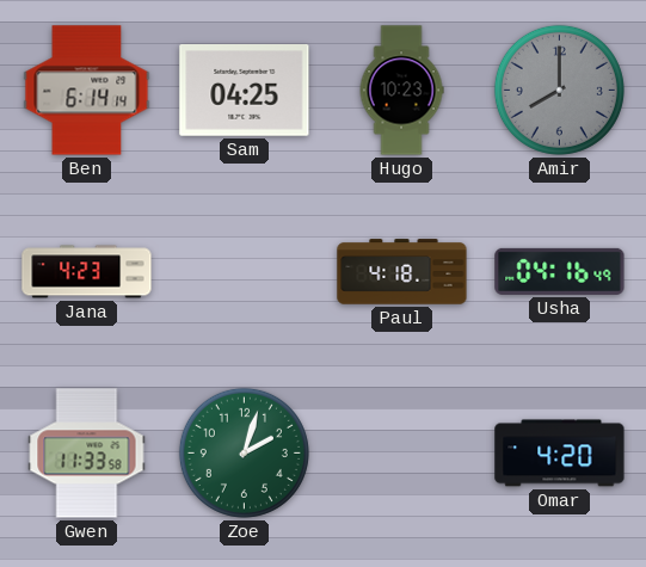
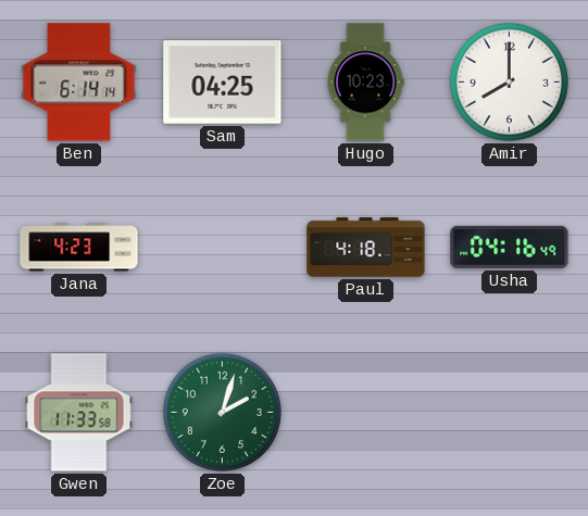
Amir dial: grey -> white
Omar: 4:20 -> none
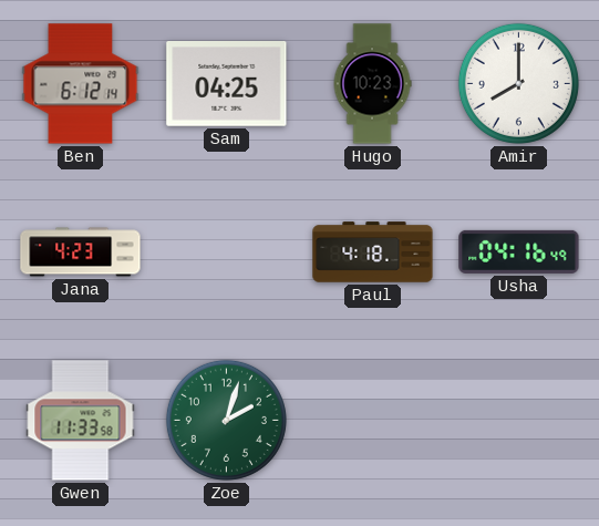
Ben: 6:14 -> 6:12
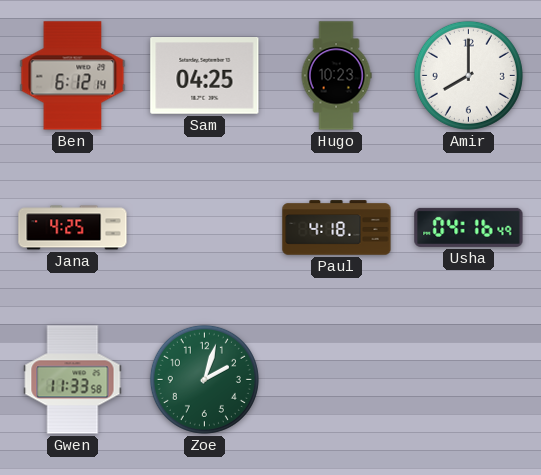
Jana: 4:23 -> 4:25
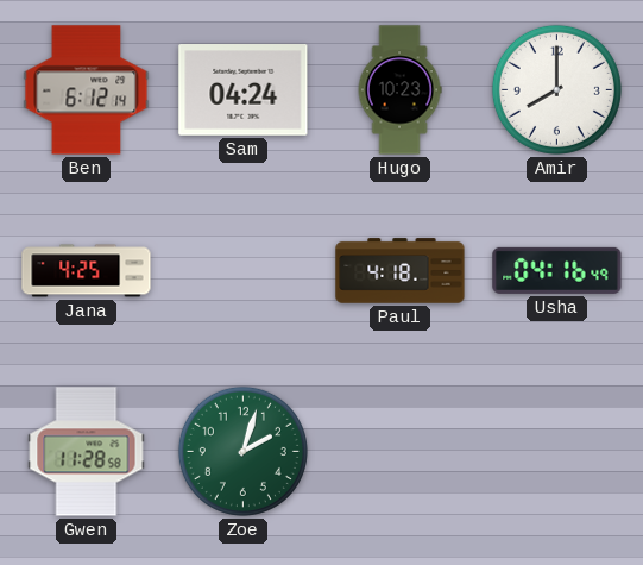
Sam: 04:25 -> 04:24
Gwen: 11:33 -> 11:28
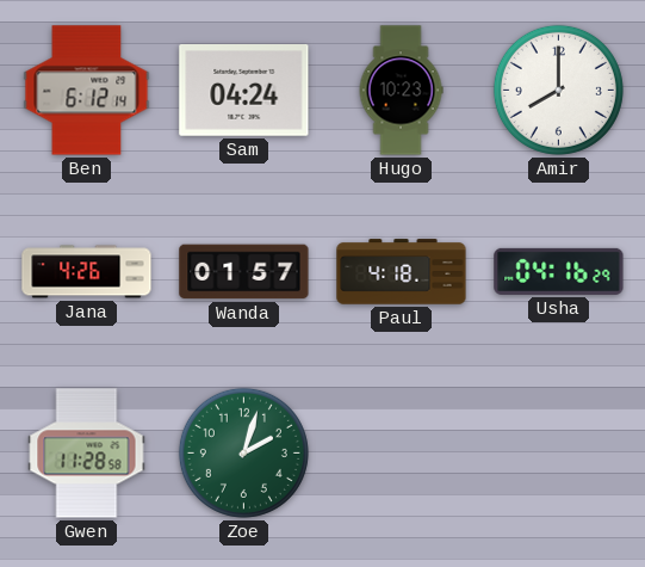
Jana: 4:25 -> 4:26
Wanda: none -> 01:57
Usha: 04:16:49 -> 04:16:29
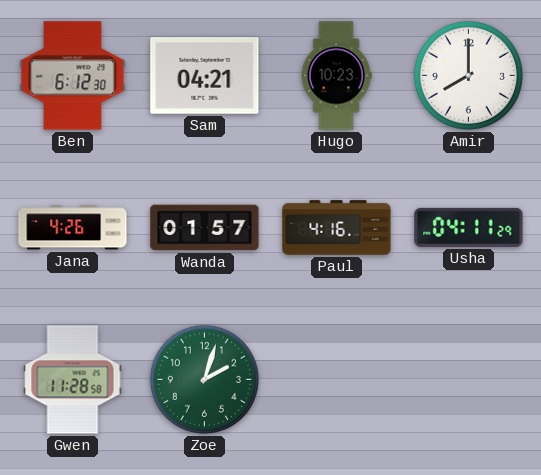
Ben: 6:12:14 -> 6:12:30
Sam: 04:24 -> 04:21
Paul: 4:18 -> 4:16
Usha: 04:16 -> 04:11
